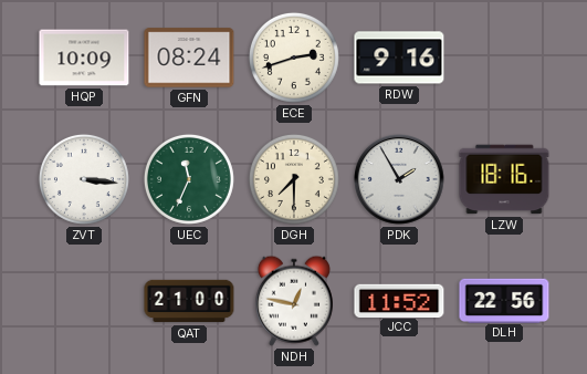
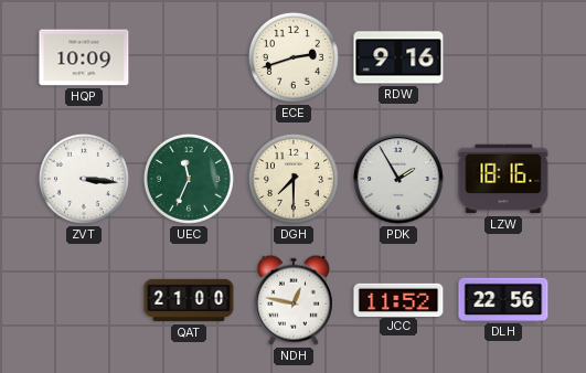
GFN: 08:24 -> none
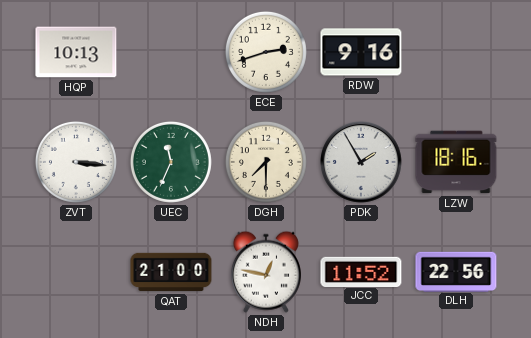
HQP: 10:09 -> 10:13
